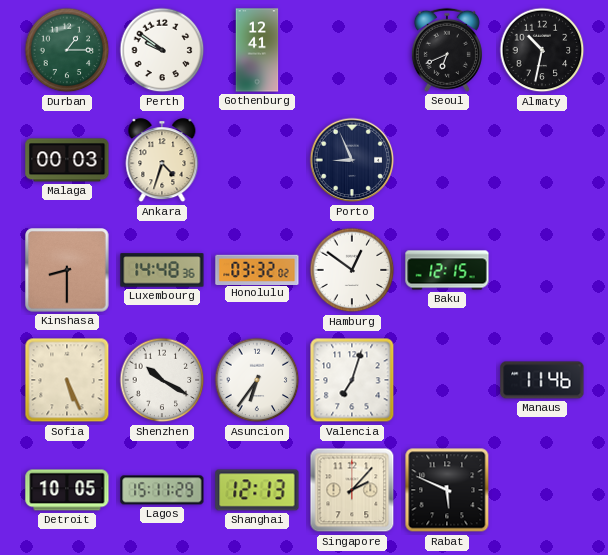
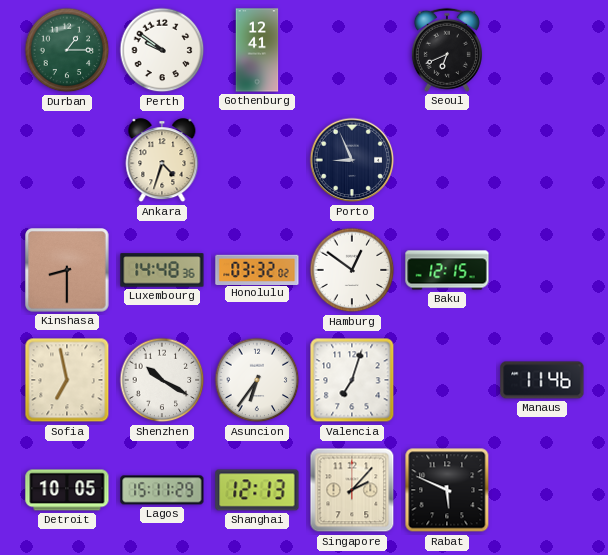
Almaty: 10:32 -> none
Malaga: 00:03 -> none
Sofia: 5:26 -> 6:58
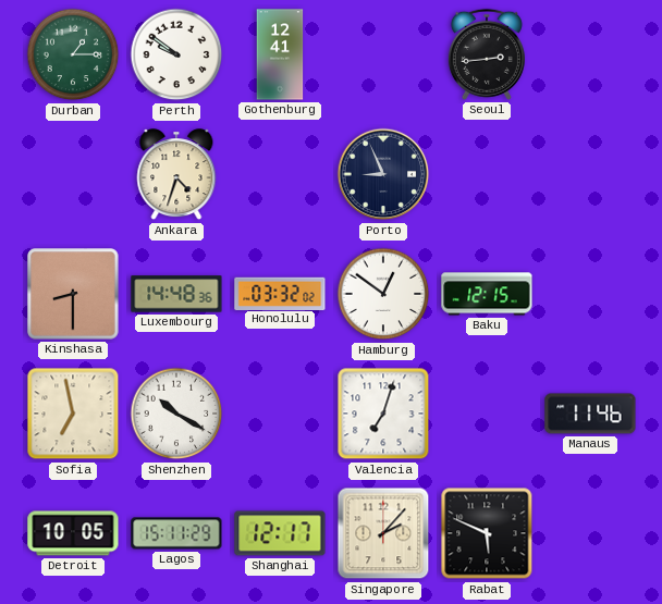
Seoul: 6:41 -> 2:44
Asuncion: 6:36 -> none
Shanghai: 12:13 -> 12:17
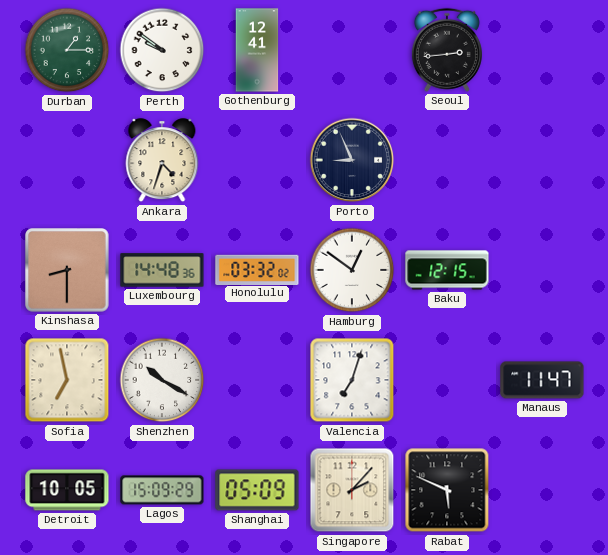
Manaus: 11:46 -> 11:47
Lagos: 15:11 -> 15:09
Shanghai: 12:17 -> 05:09
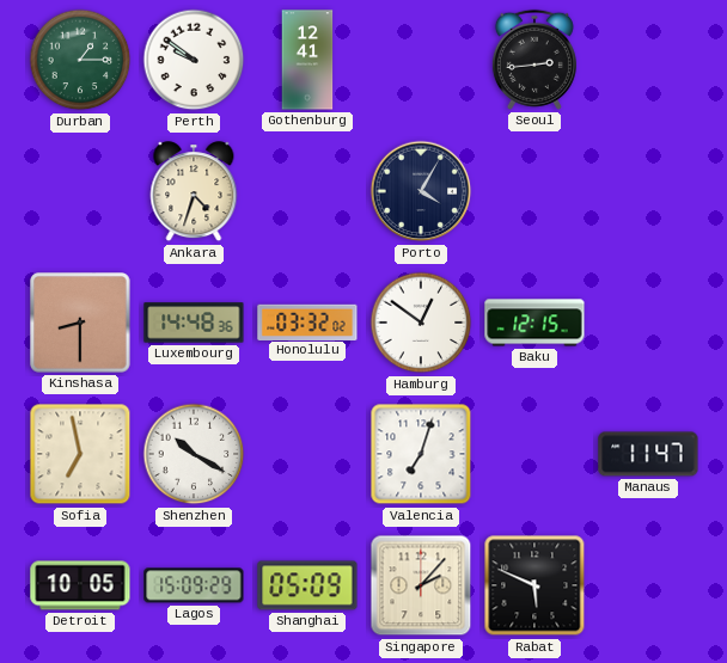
Porto: 8:56 -> 4:05
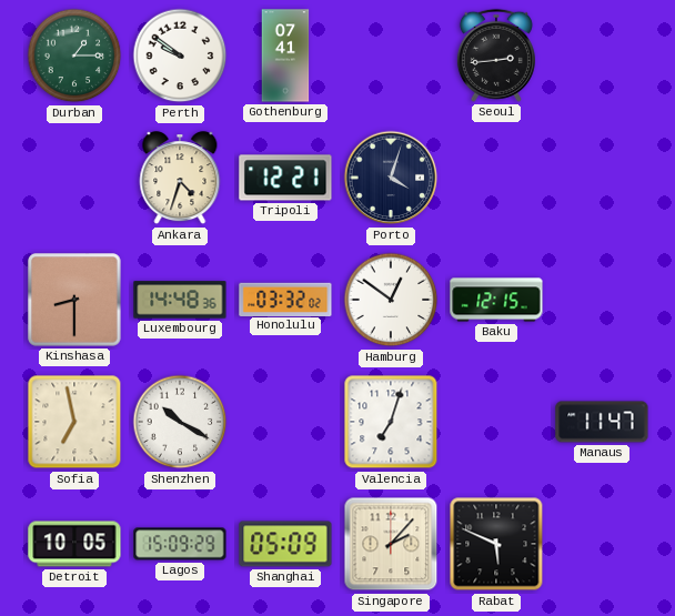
Gothenburg: 12:41 -> 07:41
Tripoli: none -> 12:21
Porto: 4:05 -> 4:03
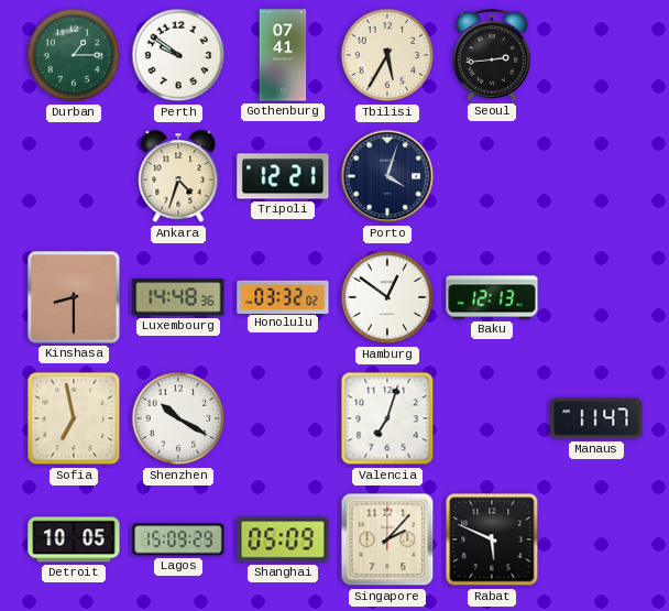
Tbilisi: none -> 5:35
Baku: 12:15 -> 12:13
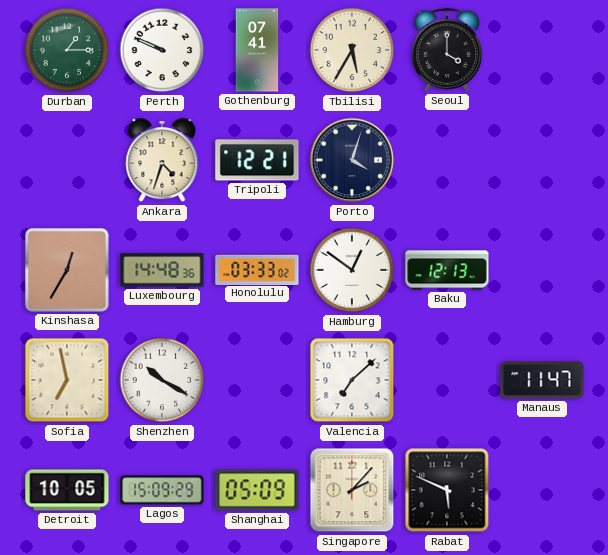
Perth: 9:51 -> 9:49
Seoul: 2:44 -> 4:00
Kinshasa: 8:30 -> 12:35
Honolulu: 03:32 -> 03:33
Valencia: 7:03 -> 7:08
